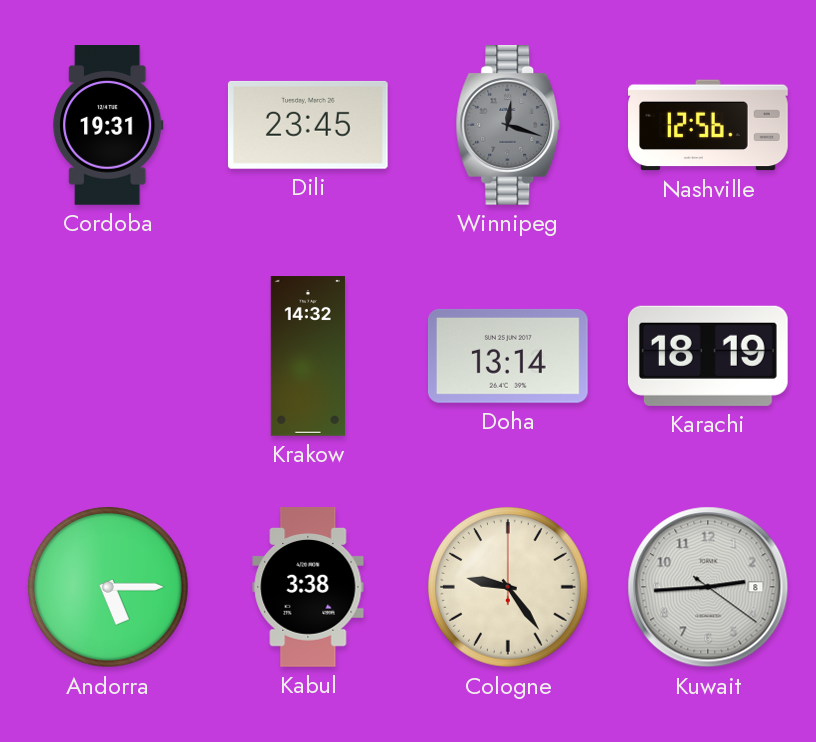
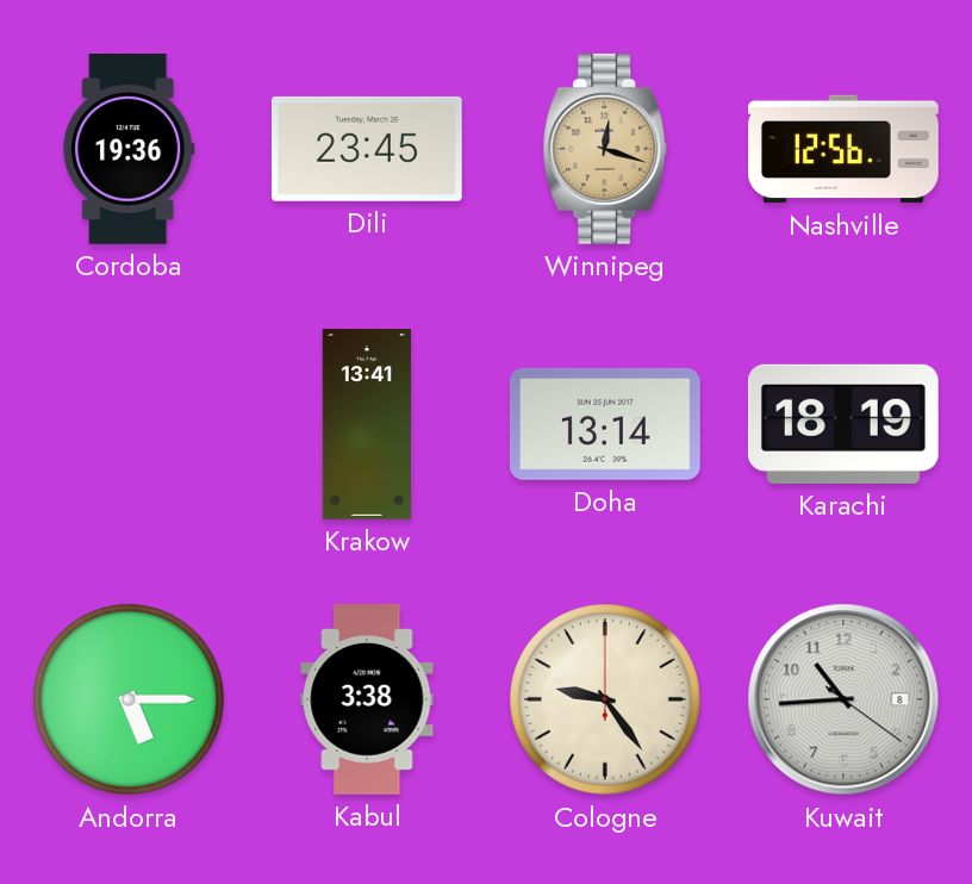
Cordoba: 19:31 -> 19:36
Winnipeg dial: grey -> champagne
Krakow: 14:32 -> 13:41
Kuwait: 2:44 -> 10:44
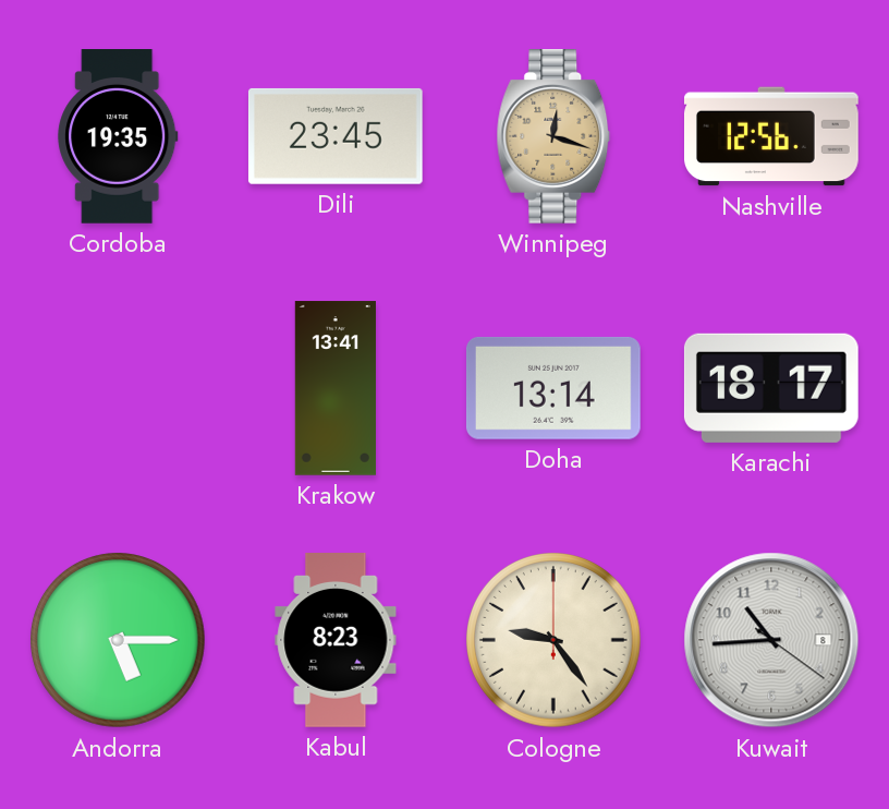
Cordoba: 19:36 -> 19:35
Karachi: 18:19 -> 18:17
Kabul: 3:38 -> 8:23
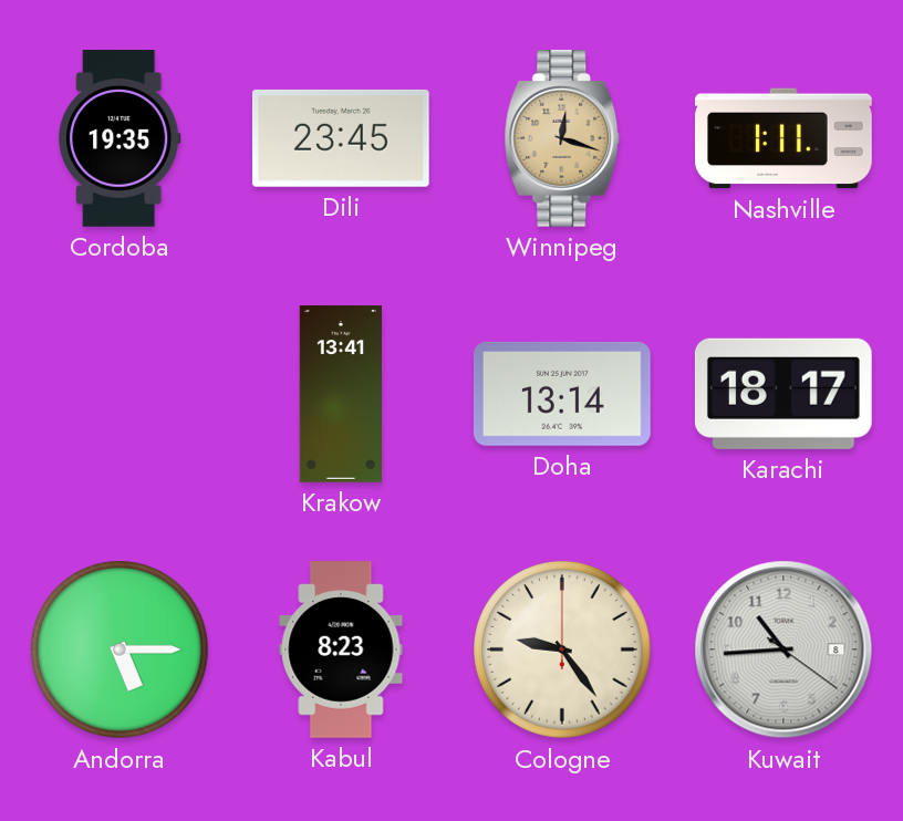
Nashville: 12:56 -> 1:11
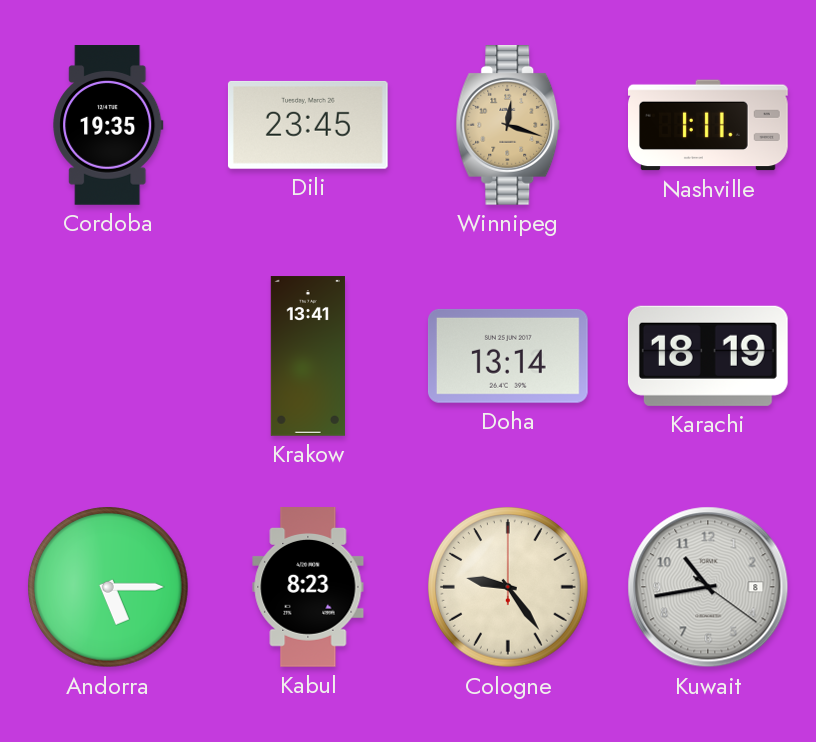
Karachi: 18:17 -> 18:19
Kuwait: 10:44 -> 10:43
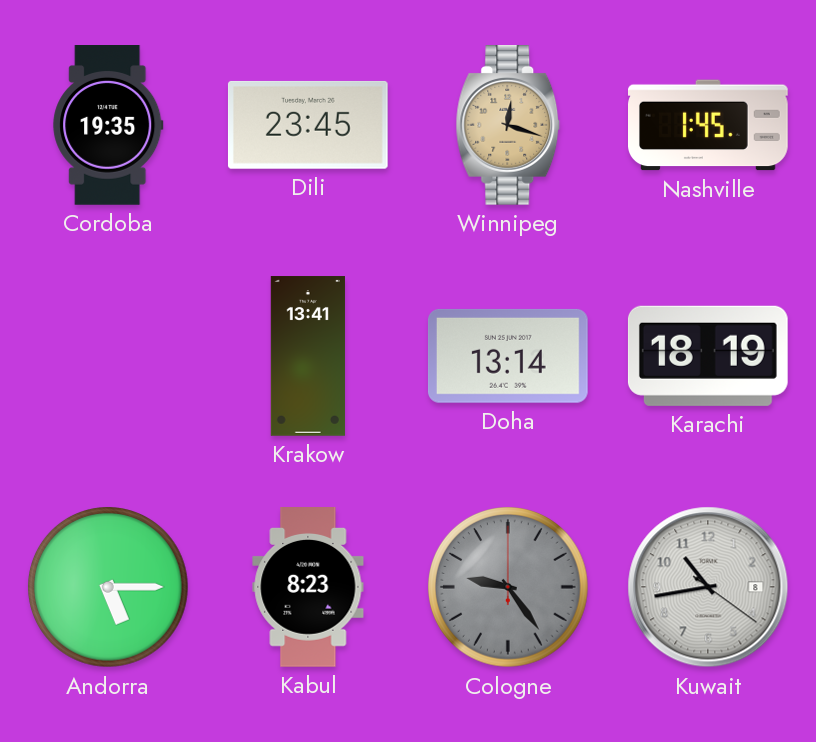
Nashville: 1:11 -> 1:45
Cologne dial: cream -> grey
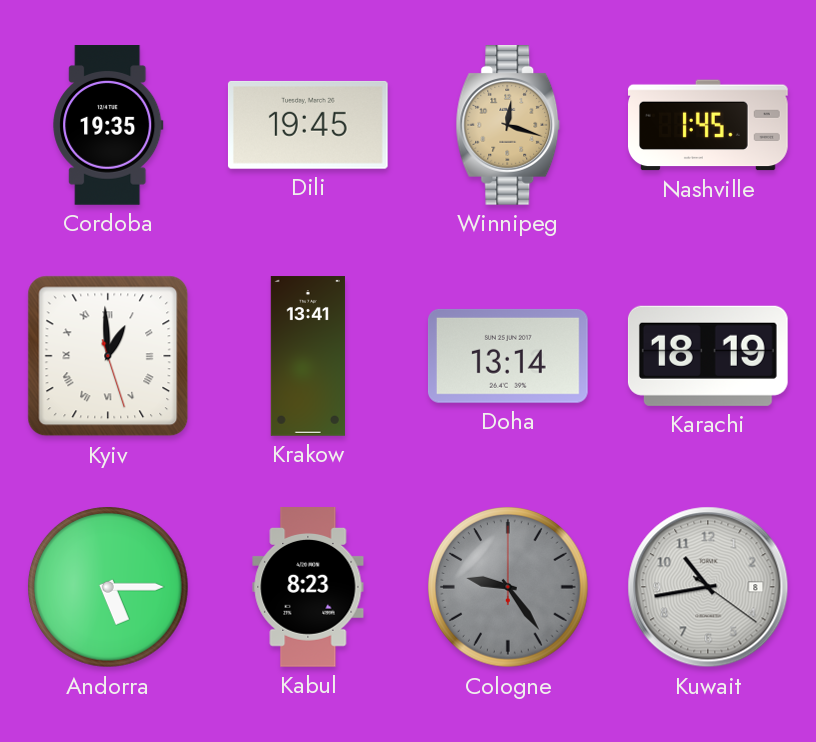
Dili: 23:45 -> 19:45
Kyiv: none -> 12:59
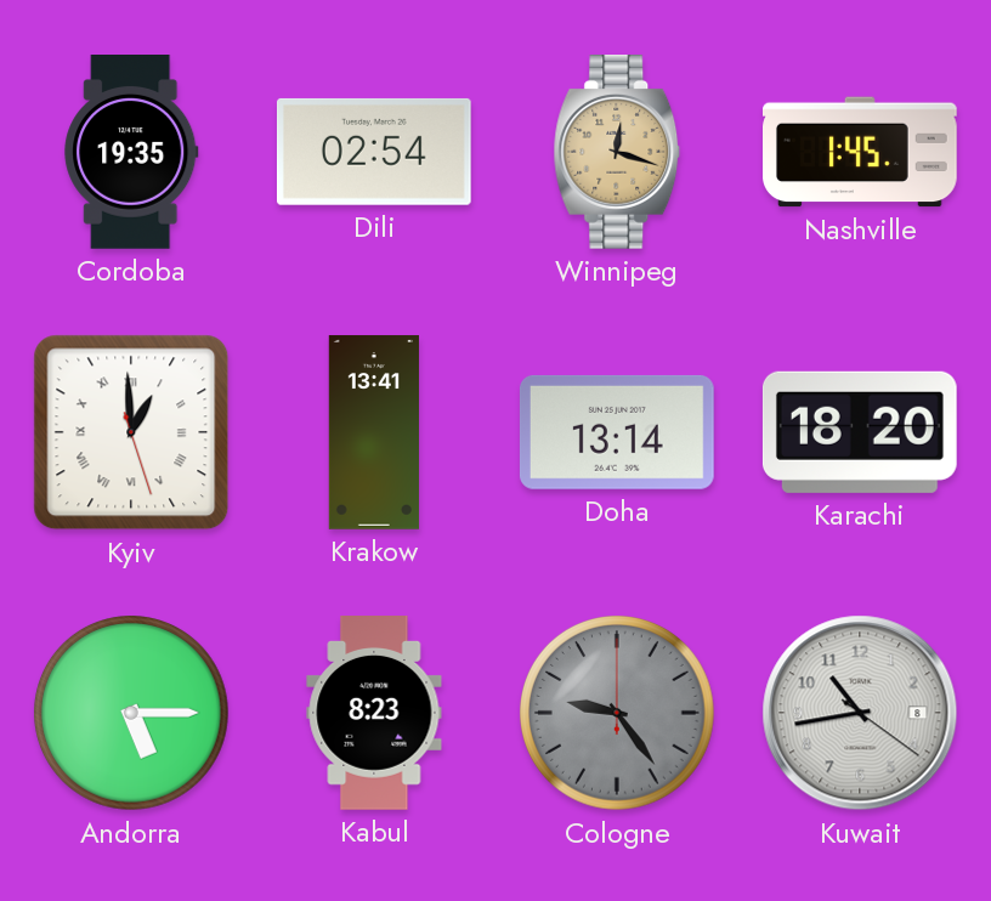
Dili: 19:45 -> 02:54
Karachi: 18:19 -> 18:20
